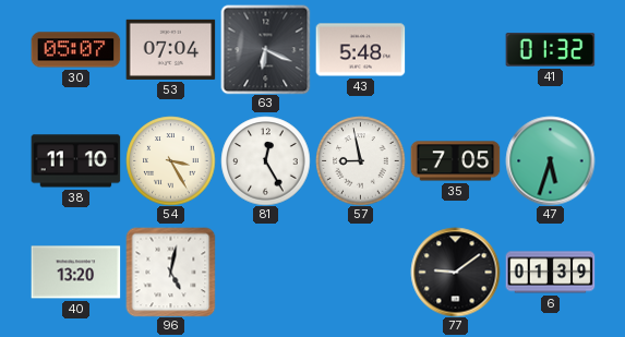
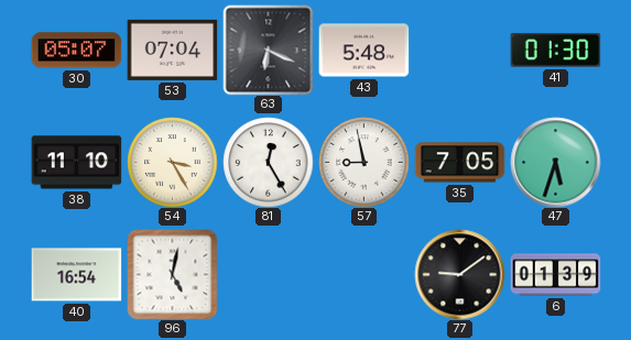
41: 01:32 -> 01:30
40: 13:20 -> 16:54
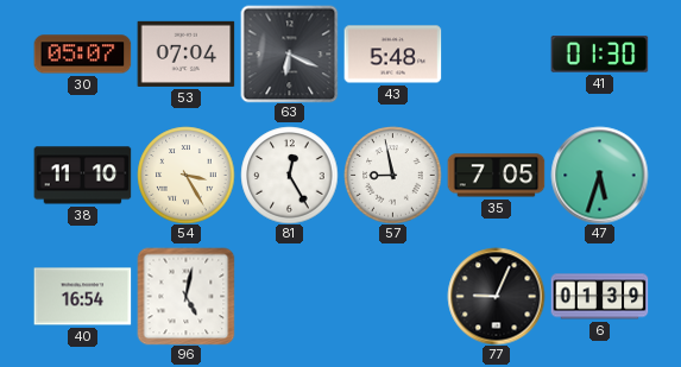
77: 9:09 -> 9:04
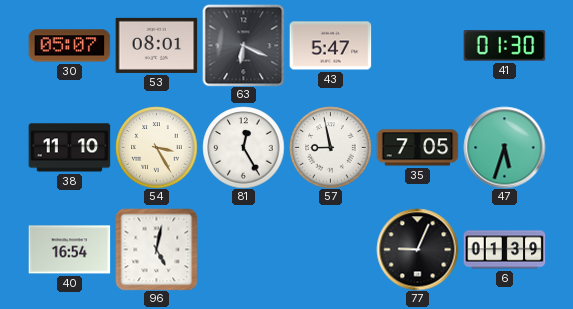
53: 07:04 -> 08:01
43: 5:48 -> 5:47
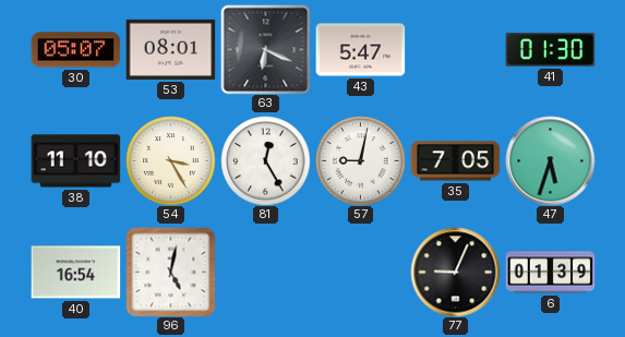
57: 8:58 -> 9:02
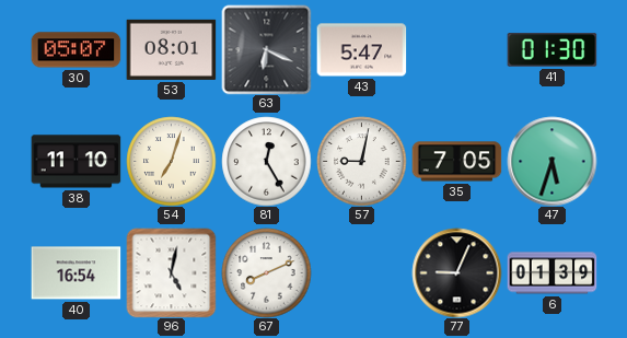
54: 3:25 -> 7:03
67: none -> 8:11
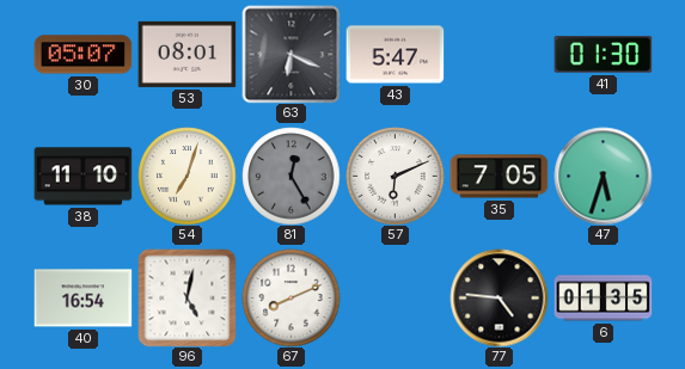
81 dial: white -> grey
57: 9:02 -> 6:11
77: 9:04 -> 4:46
6: 01:39 -> 01:35
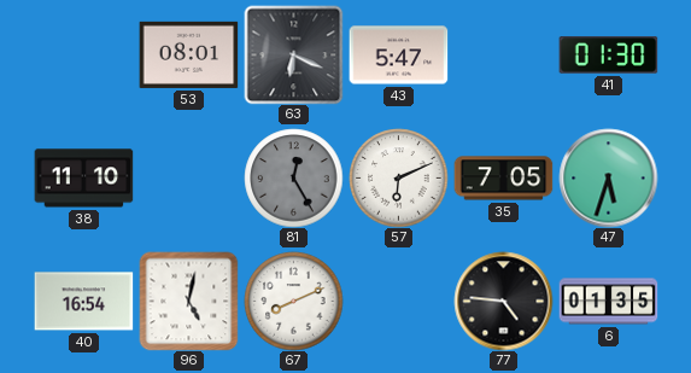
30: 05:07 -> none
54: 7:03 -> none
